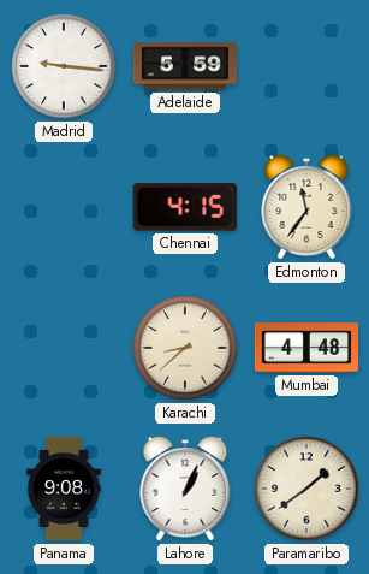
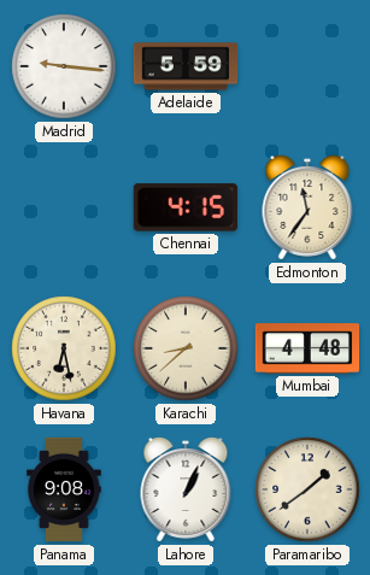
Havana: none -> 6:28
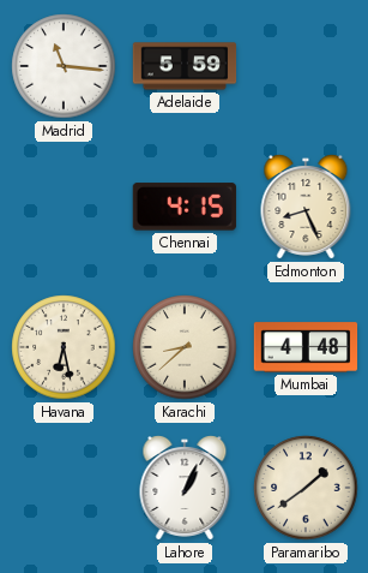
Madrid: 9:16 -> 11:16
Edmonton: 11:36 -> 8:26
Panama: 9:08 -> none
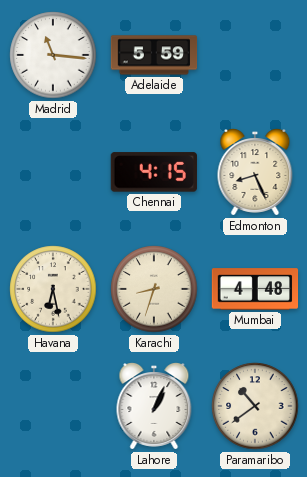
Karachi: 8:38 -> 8:33
Paramaribo: 1:39 -> 10:39
